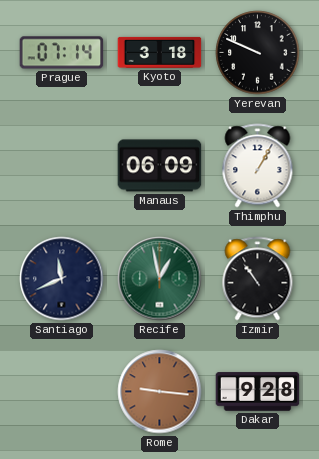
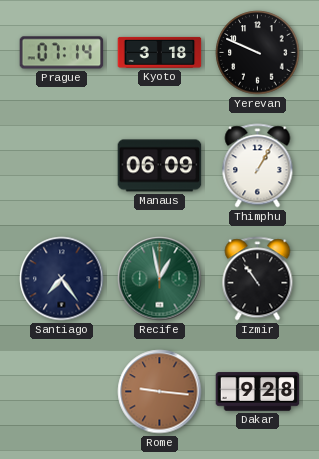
Santiago: 11:41 -> 7:24
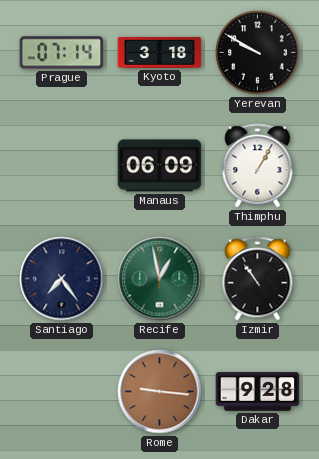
Yerevan: 9:49 -> 9:50
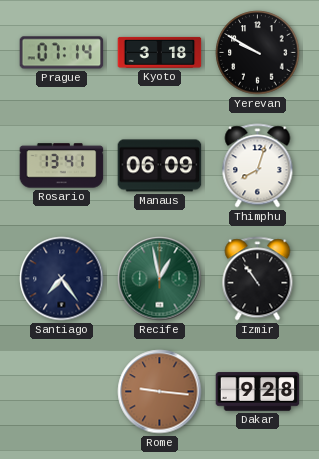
Rosario: none -> 13:41
Thimphu: 1:05 -> 8:03
